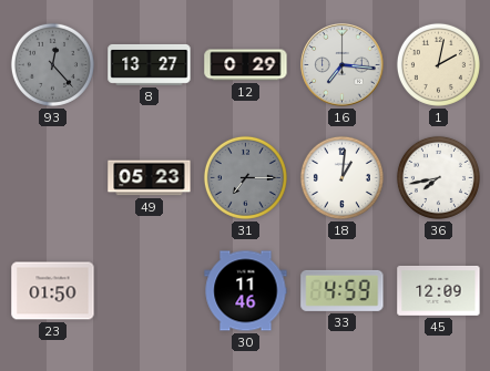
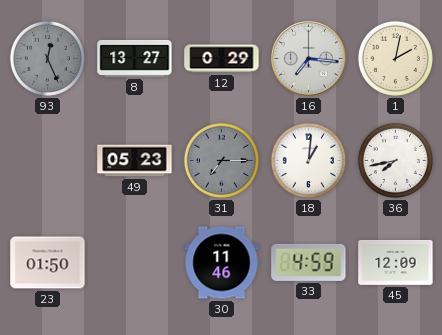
93: 12:23 -> 12:26
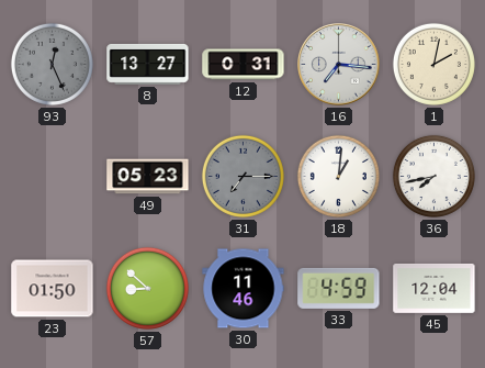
12: 0:29 -> 0:31
57: none -> 8:52
45: 12:09 -> 12:04
